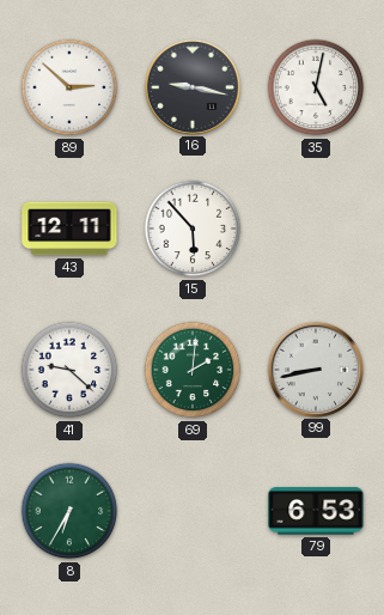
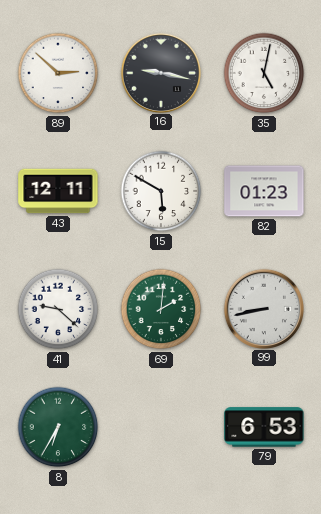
15: 5:53 -> 5:50
82: none -> 01:23
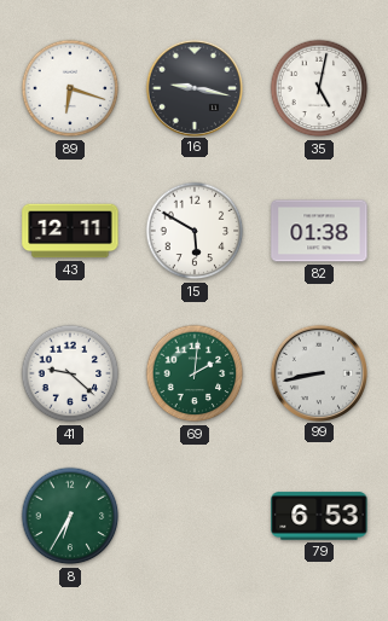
89: 2:52 -> 6:18
82: 01:23 -> 01:38
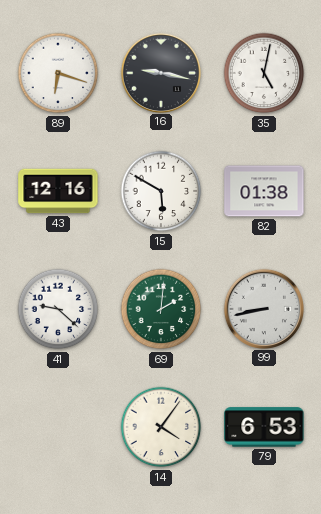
43: 12:11 -> 12:16
8: 6:35 -> none
14: none -> 4:06
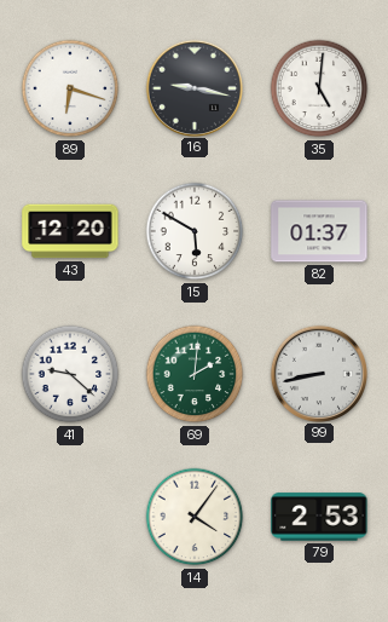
35: 5:02 -> 5:01
43: 12:16 -> 12:20
82: 01:38 -> 01:37
79: 6:53 -> 2:53
